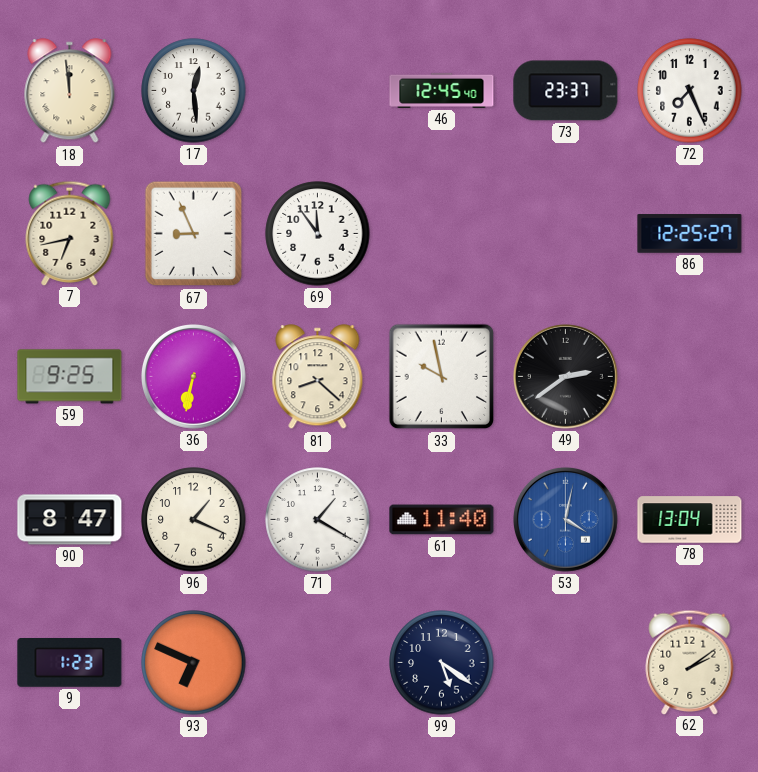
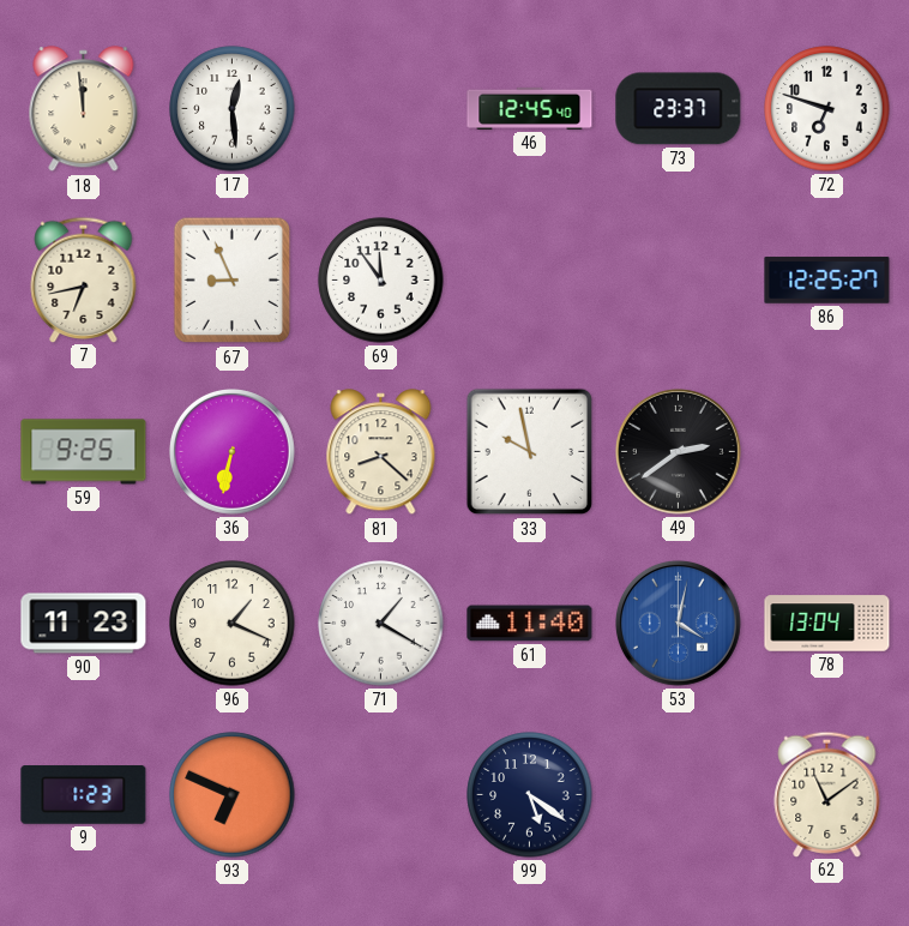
72: 7:26 -> 6:48
90: 8:47 -> 11:23
62: 2:09 -> 11:09
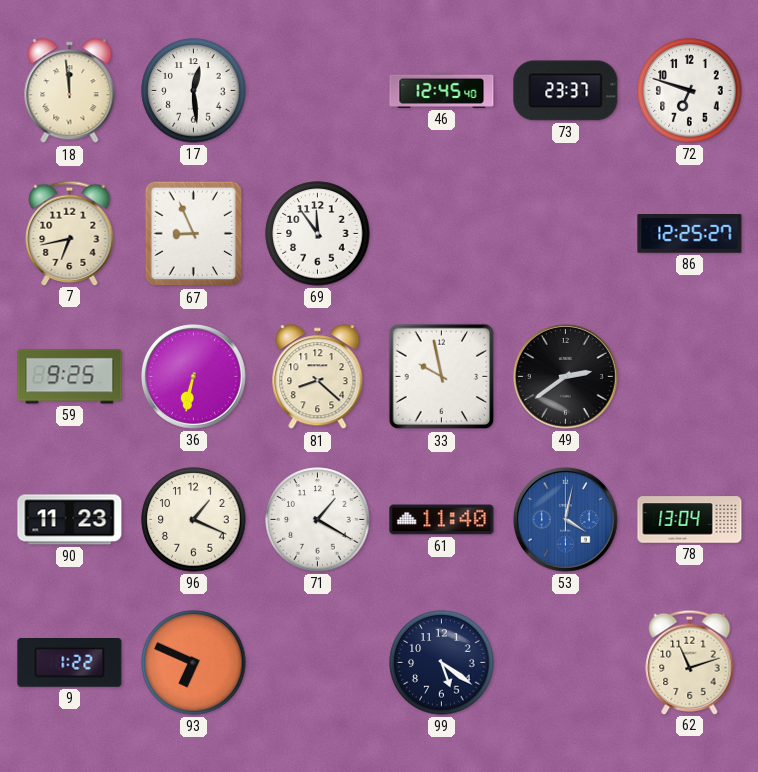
9: 1:23 -> 1:22
62: 11:09 -> 11:12
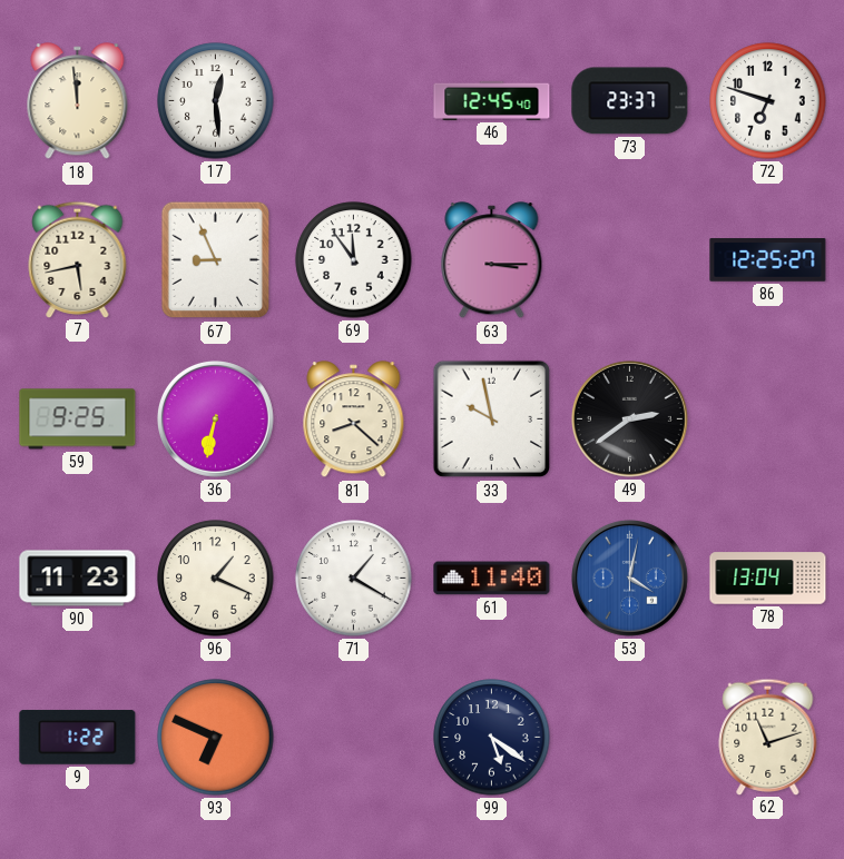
7: 6:43 -> 5:43
63: none -> 3:15
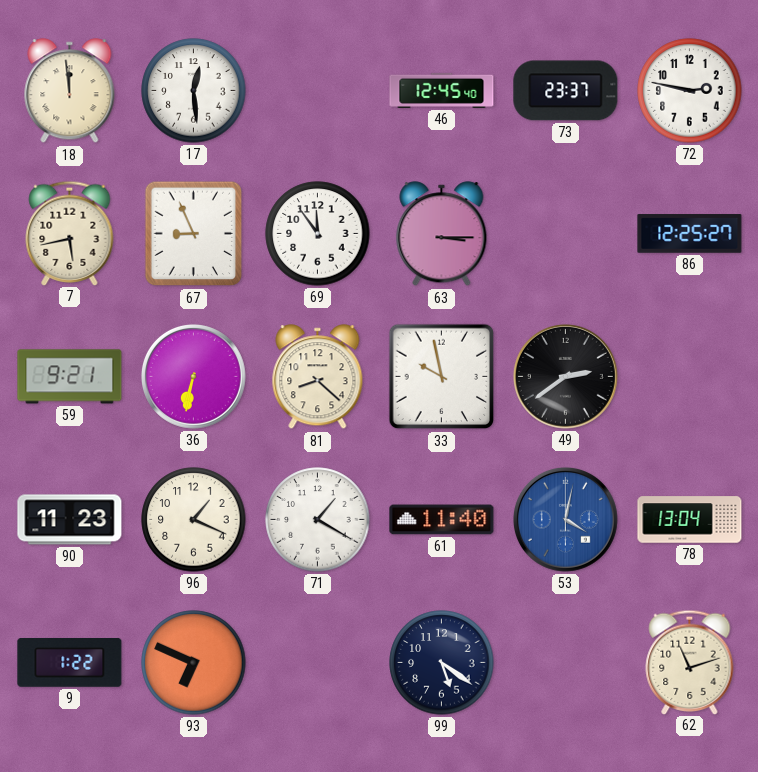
72: 6:48 -> 2:47
59: 9:25 -> 9:21
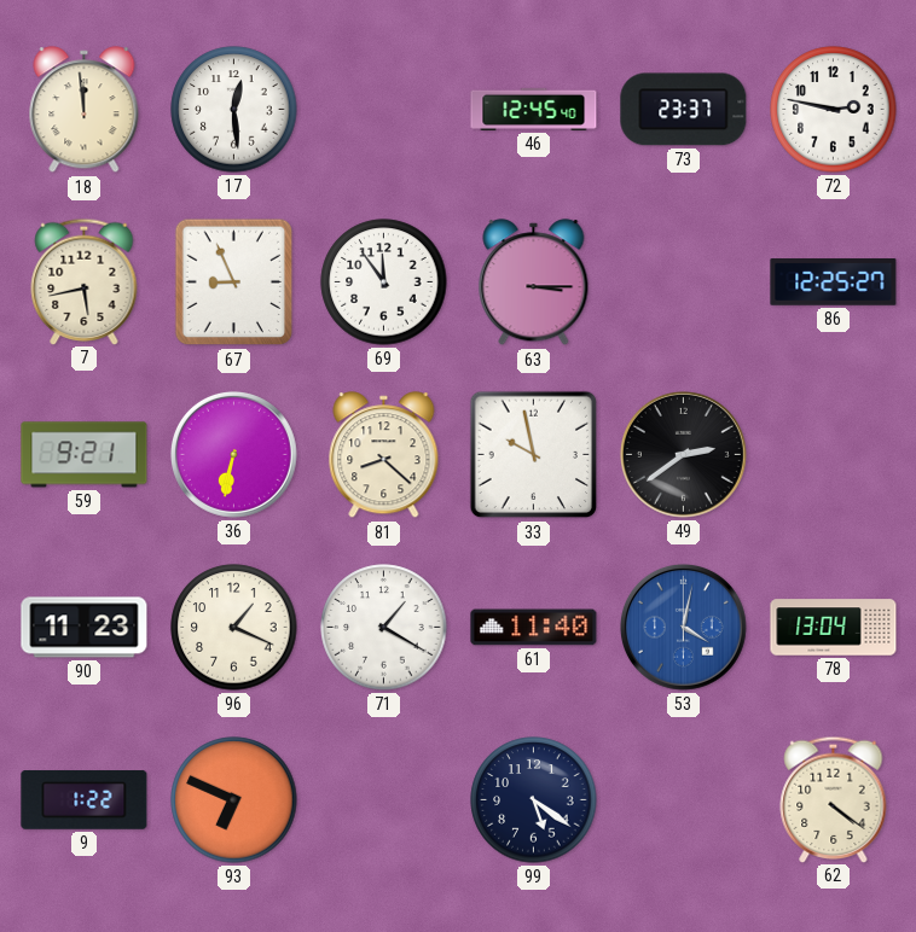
62: 11:12 -> 4:21
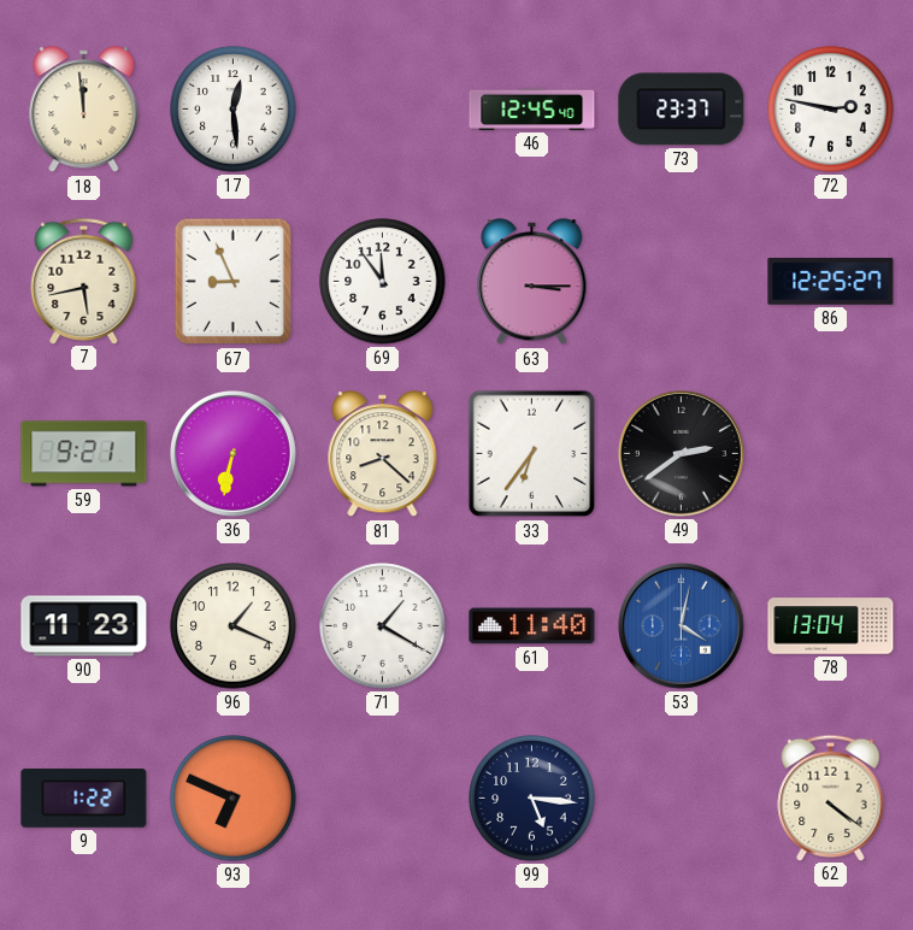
33: 9:58 -> 6:36
99: 5:21 -> 5:16
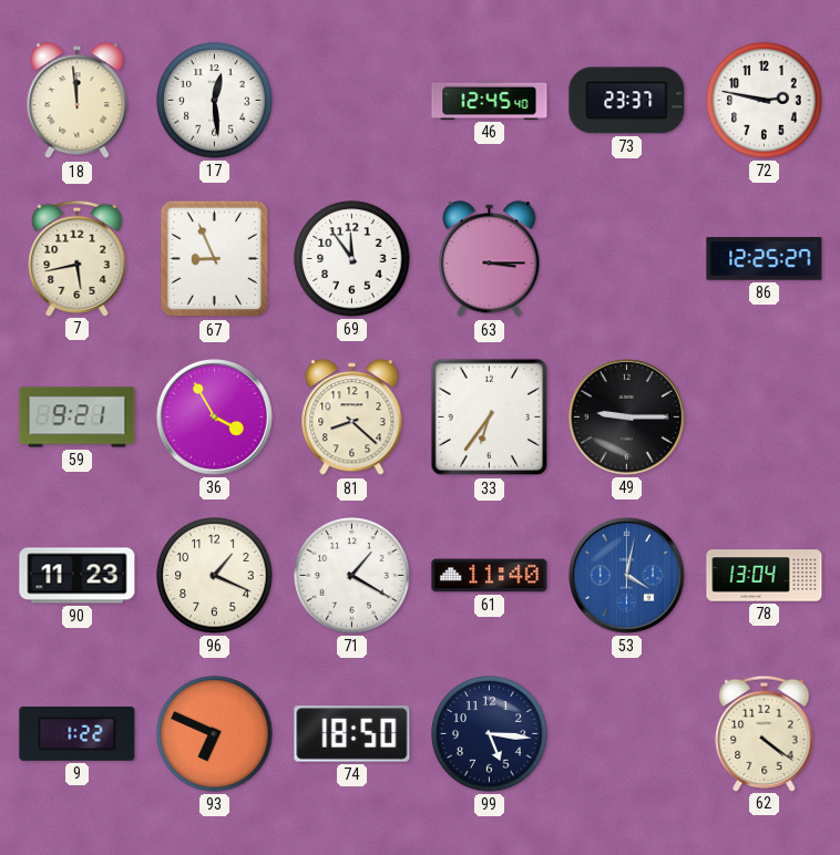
36: 6:32 -> 3:55
49: 2:39 -> 9:15
74: none -> 18:50
